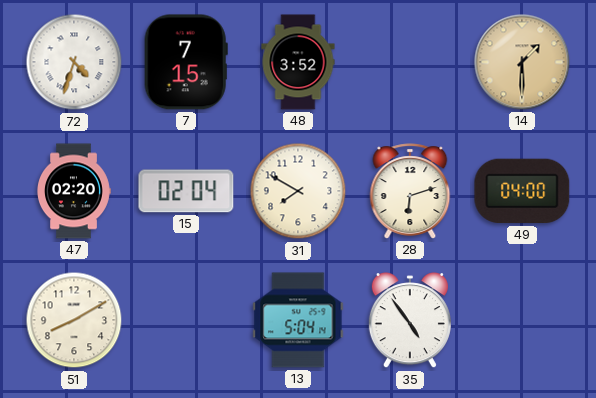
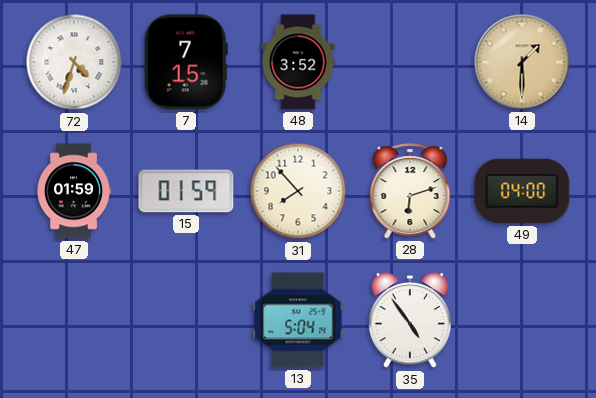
47: 02:20 -> 01:59
15: 02:04 -> 01:59
31: 7:50 -> 7:53
51: 8:10 -> none
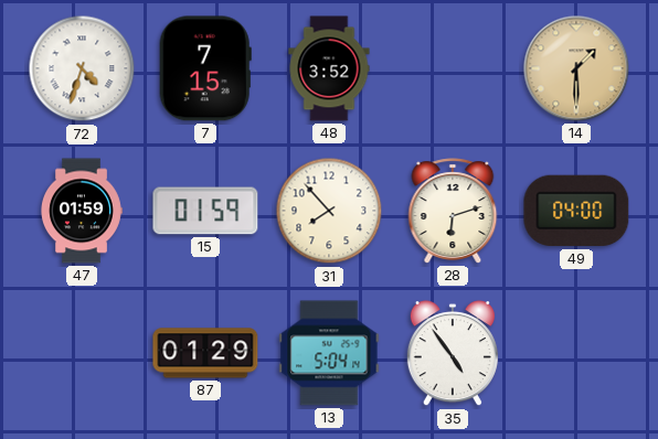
87: none -> 01:29
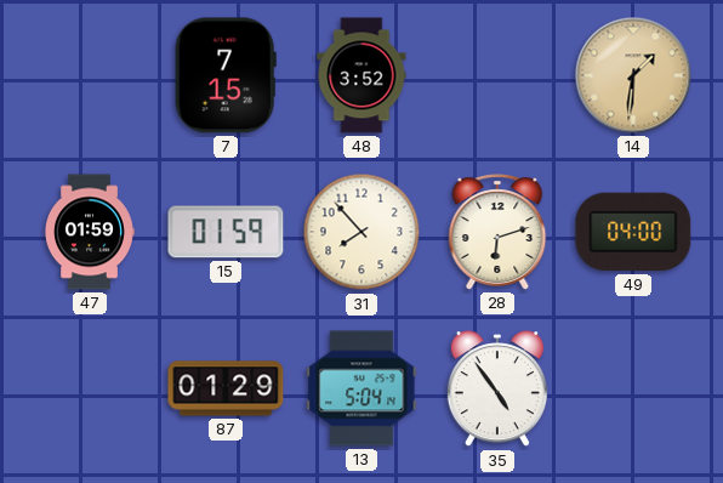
72: 4:33 -> none
14: 1:30 -> 1:31
